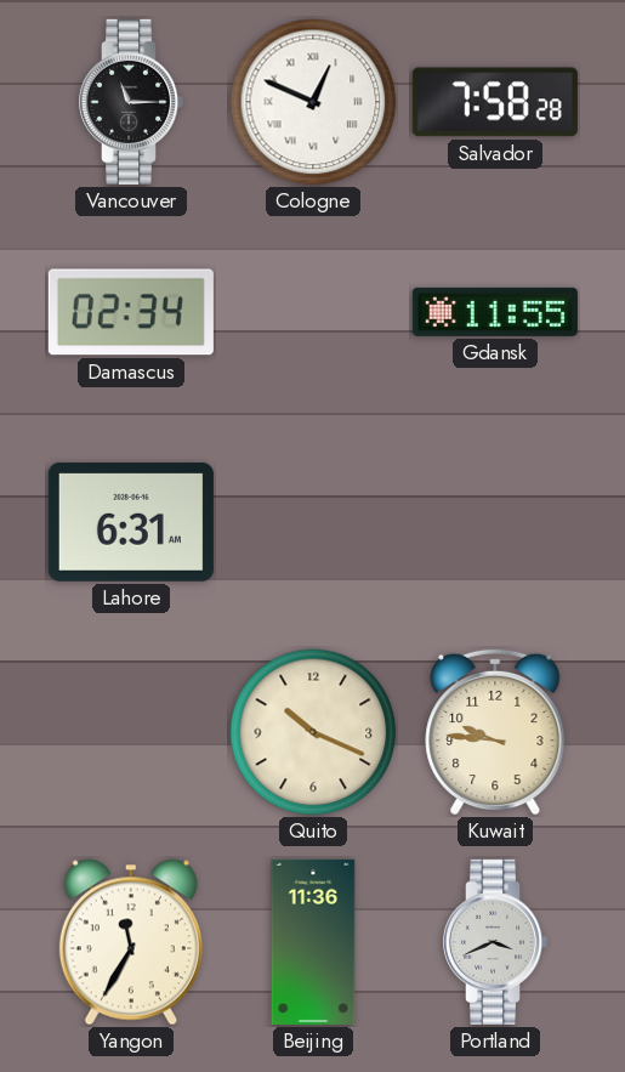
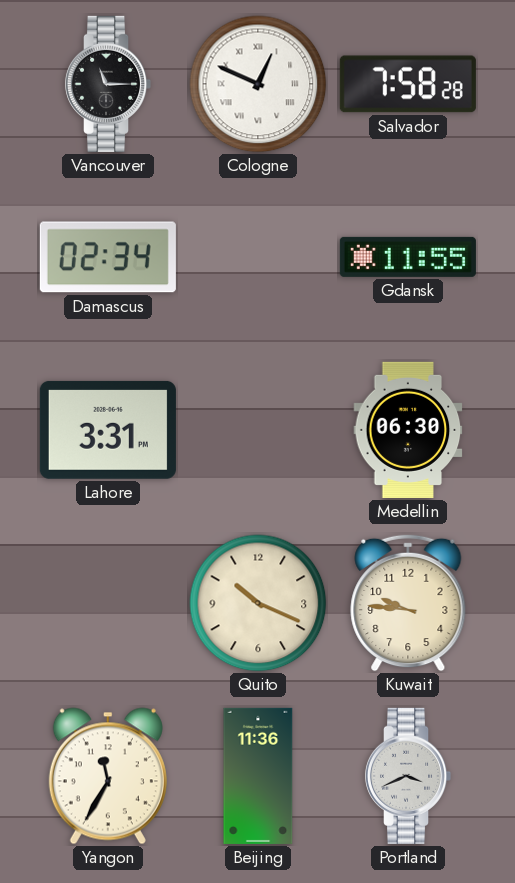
Lahore: 6:31 -> 3:31
Medellin: none -> 06:30
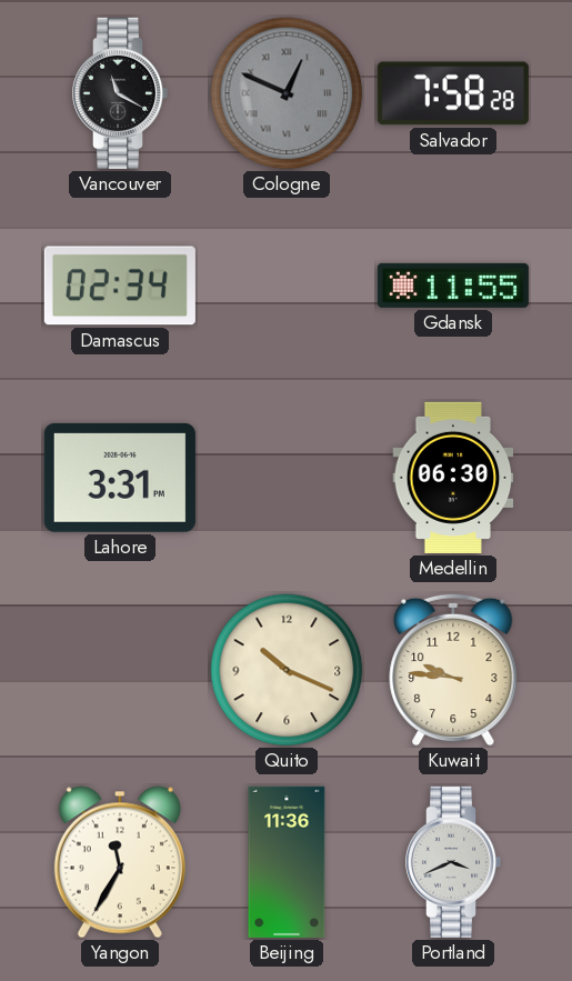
Vancouver: 11:15 -> 11:20
Cologne dial: white -> grey
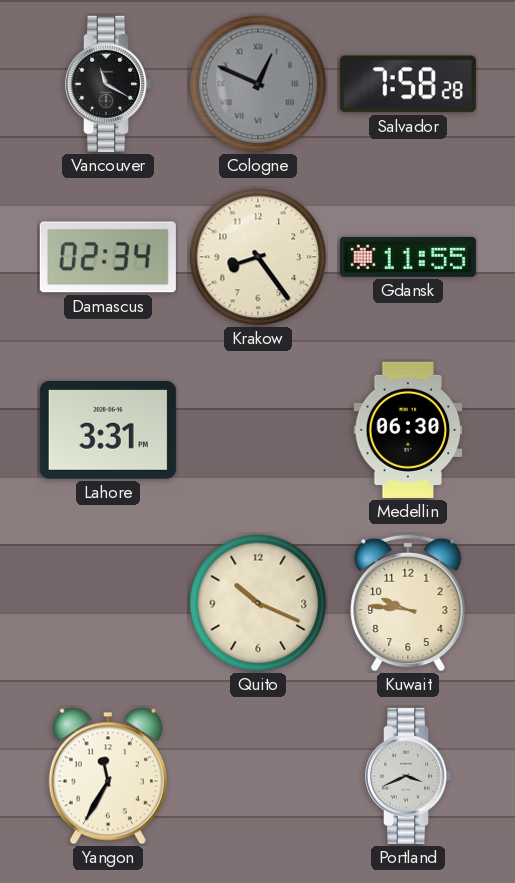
Krakow: none -> 8:24
Beijing: 11:36 -> none
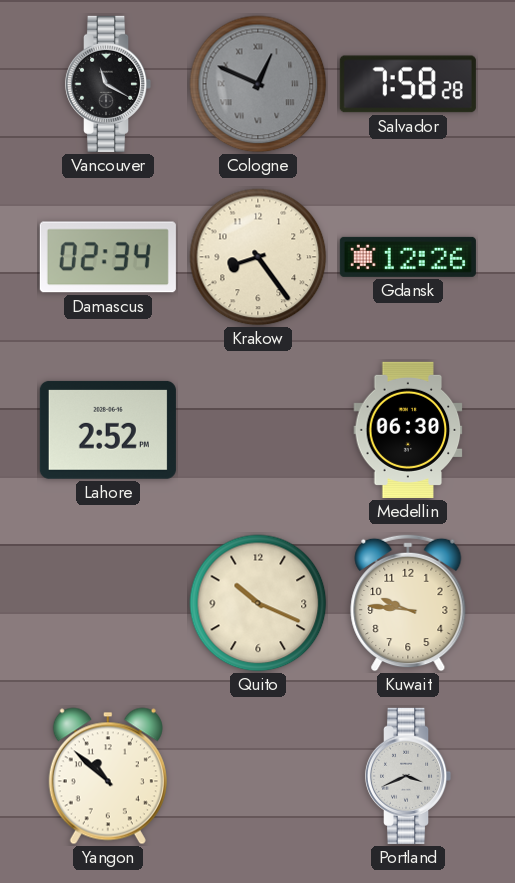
Gdansk: 11:55 -> 12:26
Lahore: 3:31 -> 2:52
Yangon: 11:35 -> 10:52
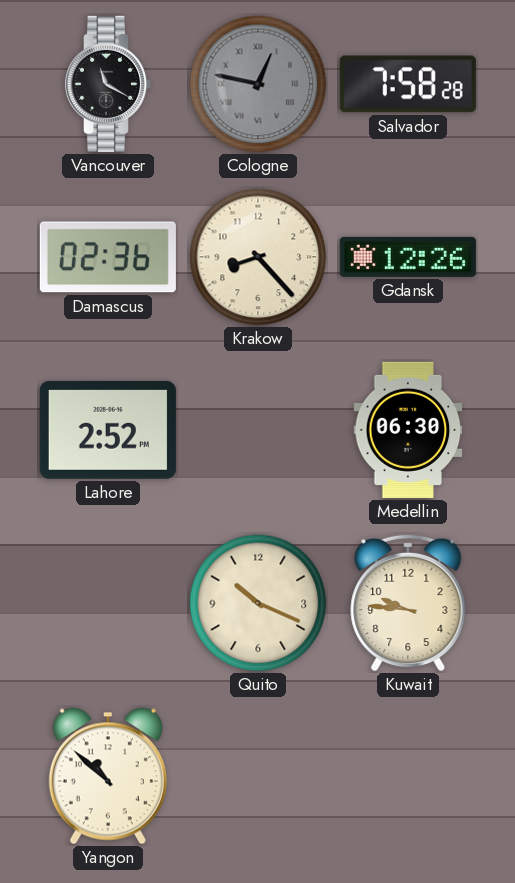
Cologne: 12:49 -> 12:47
Damascus: 02:34 -> 02:36
Krakow: 8:24 -> 8:23
Portland: 3:41 -> none
